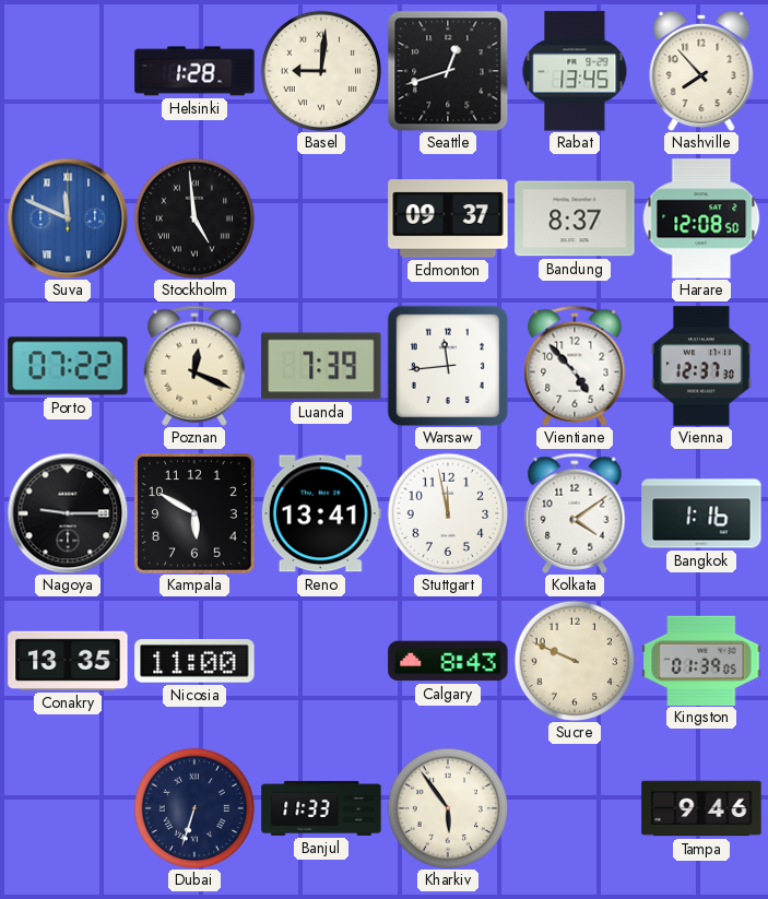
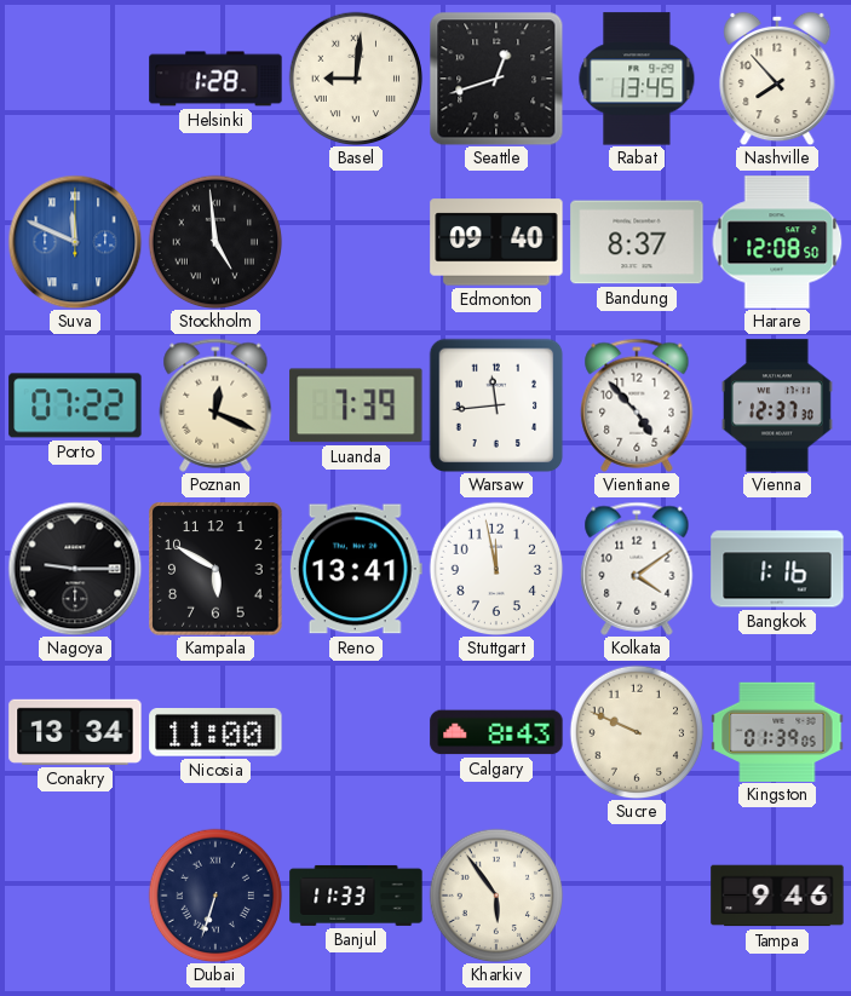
Edmonton: 09:37 -> 09:40
Conakry: 13:35 -> 13:34
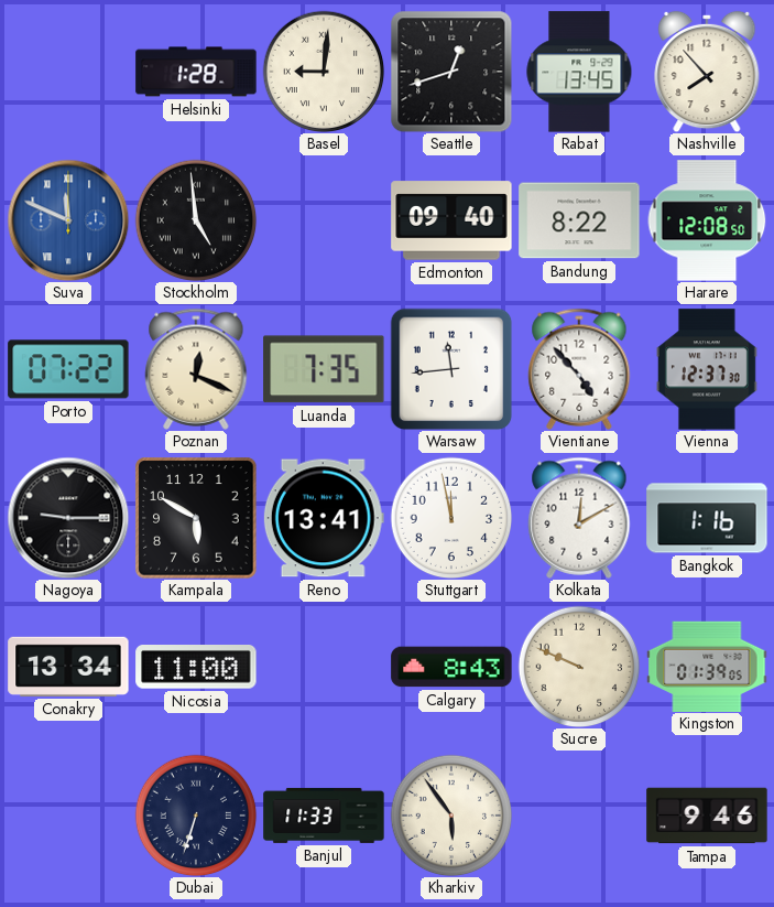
Bandung: 8:37 -> 8:22
Luanda: 7:39 -> 7:35
Kolkata: 4:09 -> 12:10
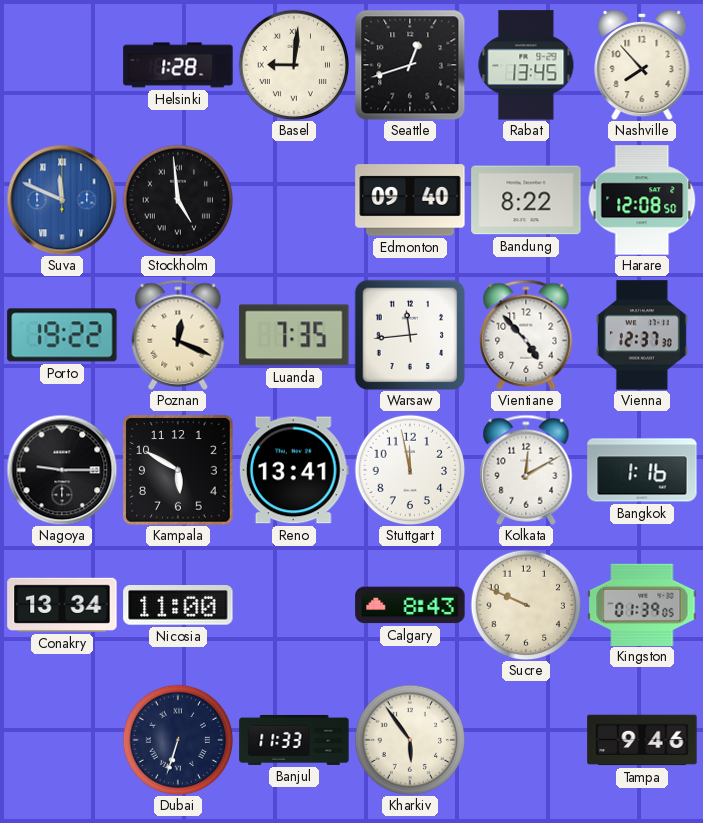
Porto: 07:22 -> 19:22
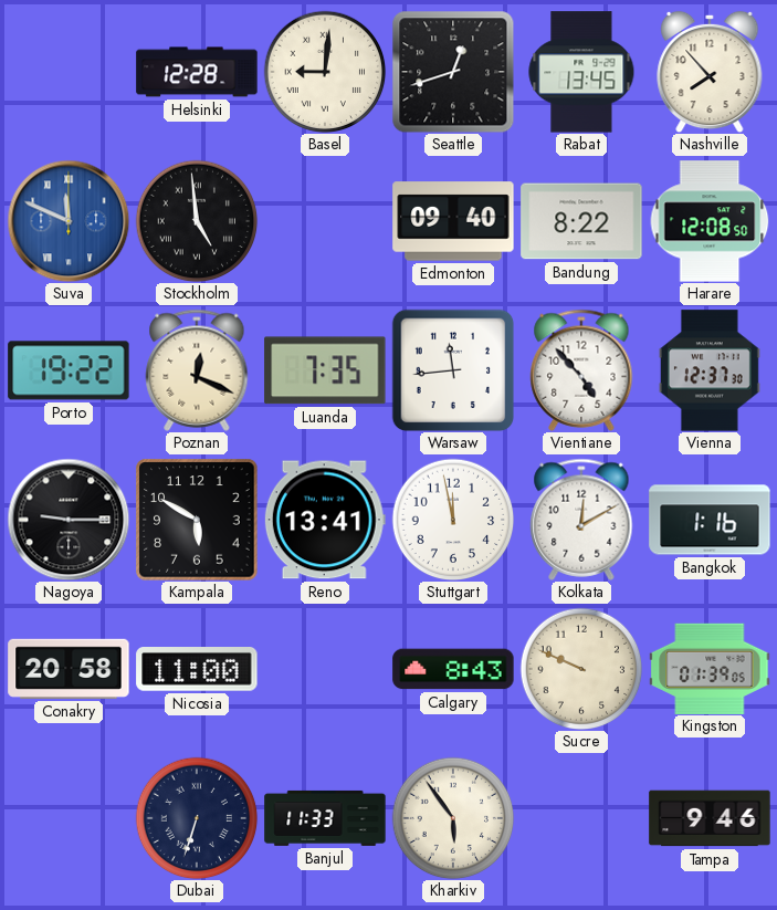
Helsinki: 1:28 -> 12:28
Conakry: 13:34 -> 20:58
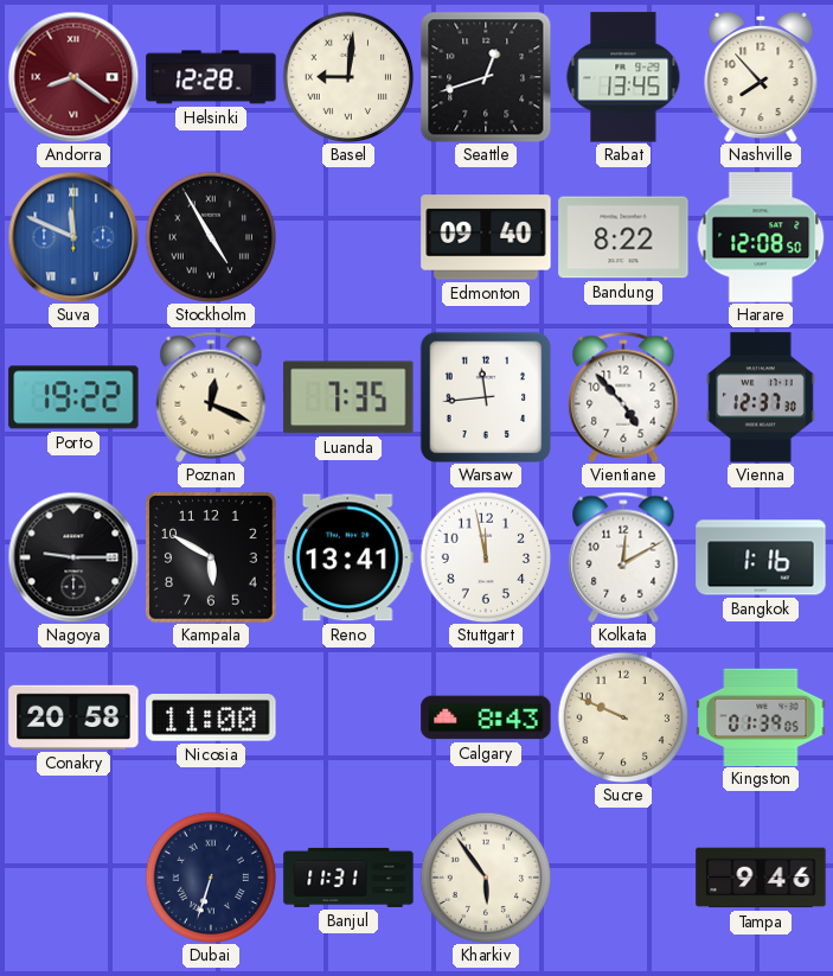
Andorra: none -> 8:21
Stockholm: 4:59 -> 4:55
Banjul: 11:33 -> 11:31
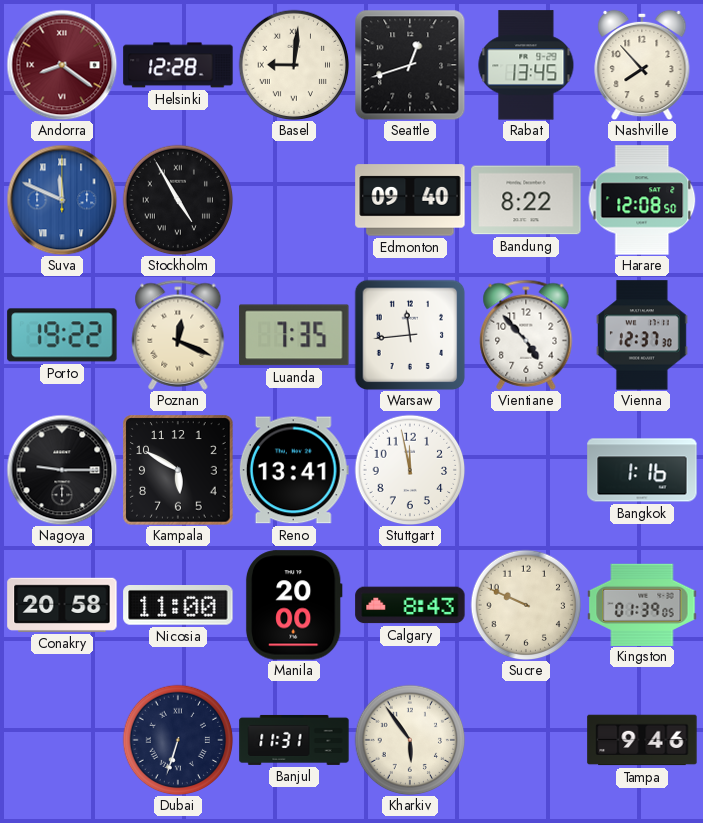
Kolkata: 12:10 -> none
Manila: none -> 20:00
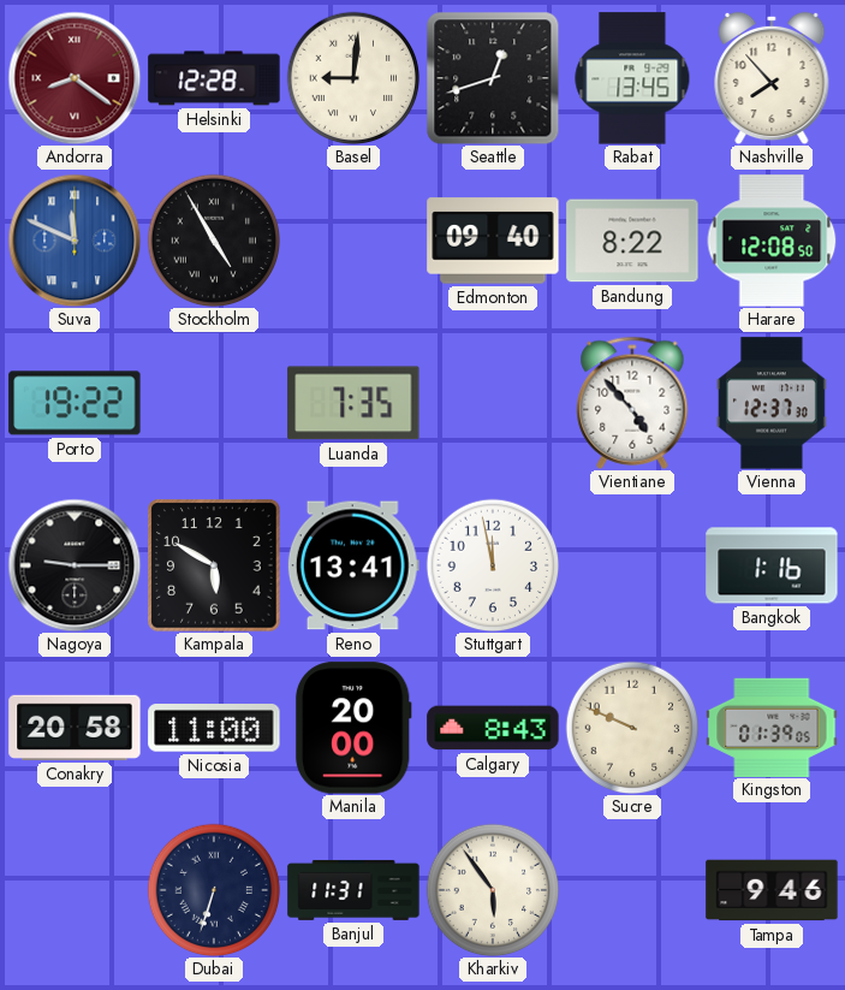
Poznan: 12:19 -> none
Warsaw: 11:44 -> none
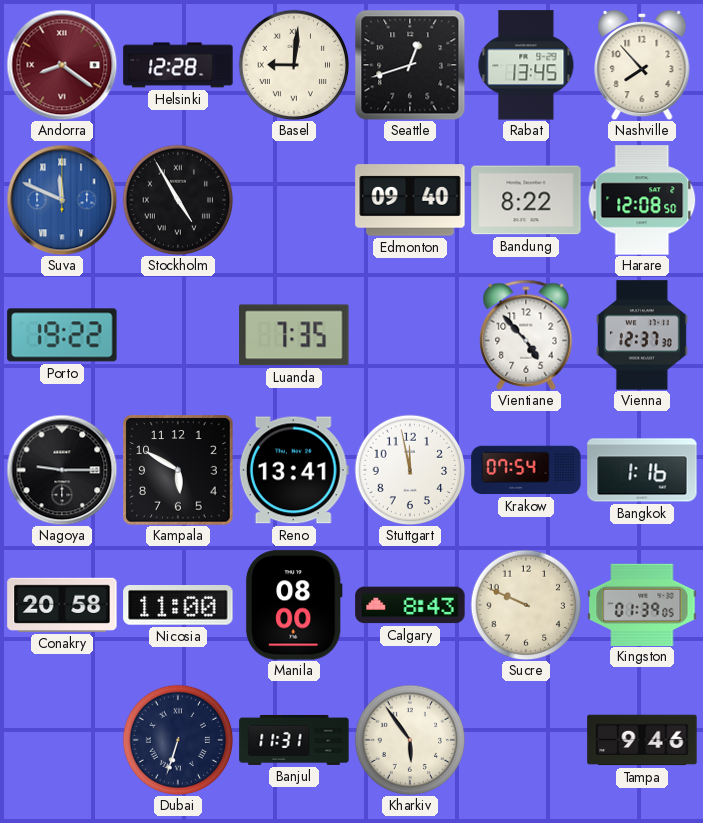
Krakow: none -> 07:54
Manila: 20:00 -> 08:00
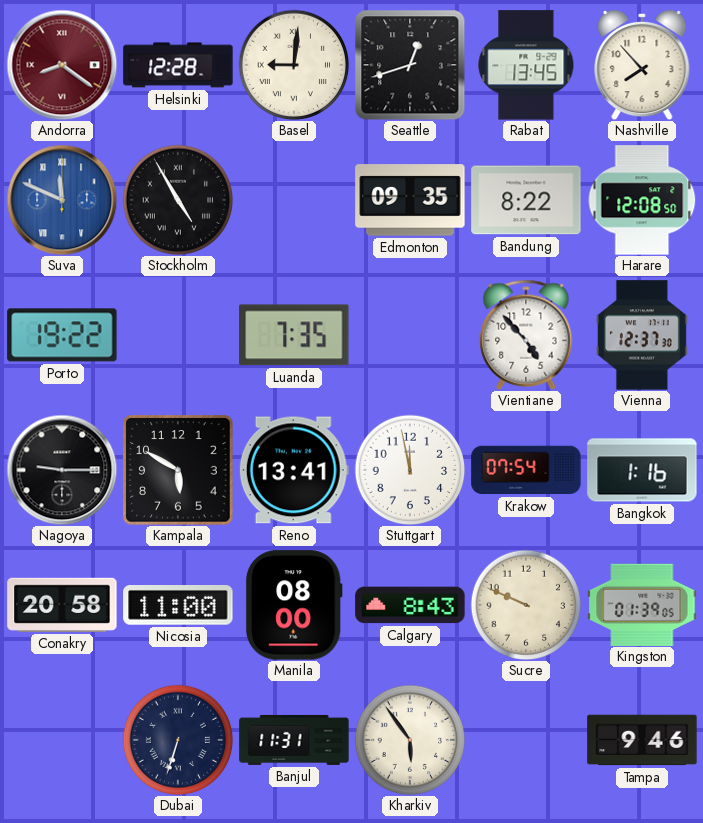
Edmonton: 09:40 -> 09:35
